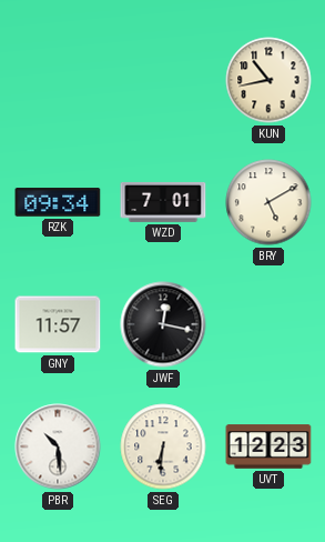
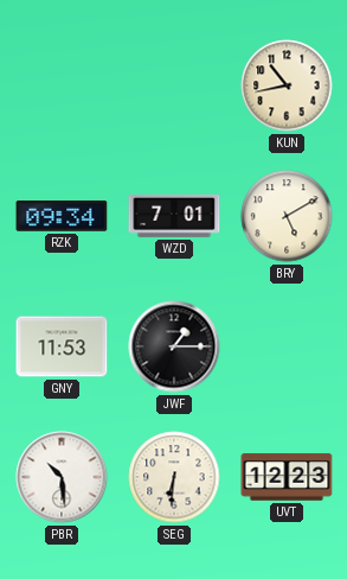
GNY: 11:57 -> 11:53
JWF: 12:17 -> 1:15
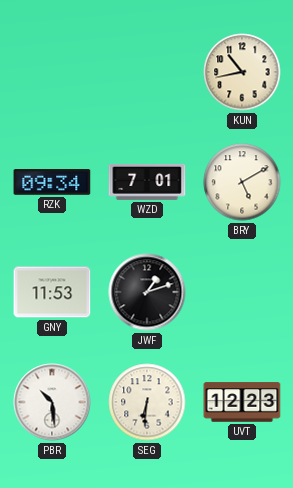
JWF: 1:15 -> 1:12
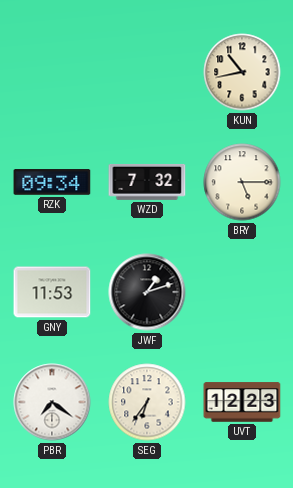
WZD: 7:01 -> 7:32
BRY: 5:10 -> 5:15
PBR: 10:29 -> 7:21
SEG: 6:31 -> 6:36
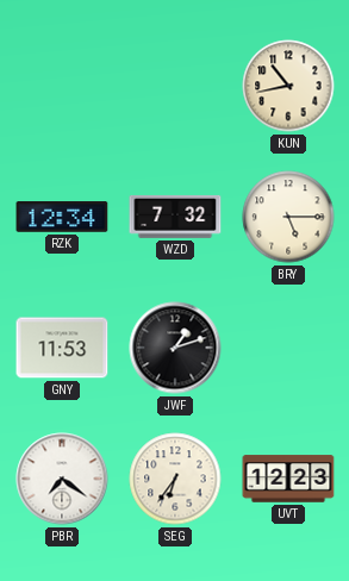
RZK: 09:34 -> 12:34
